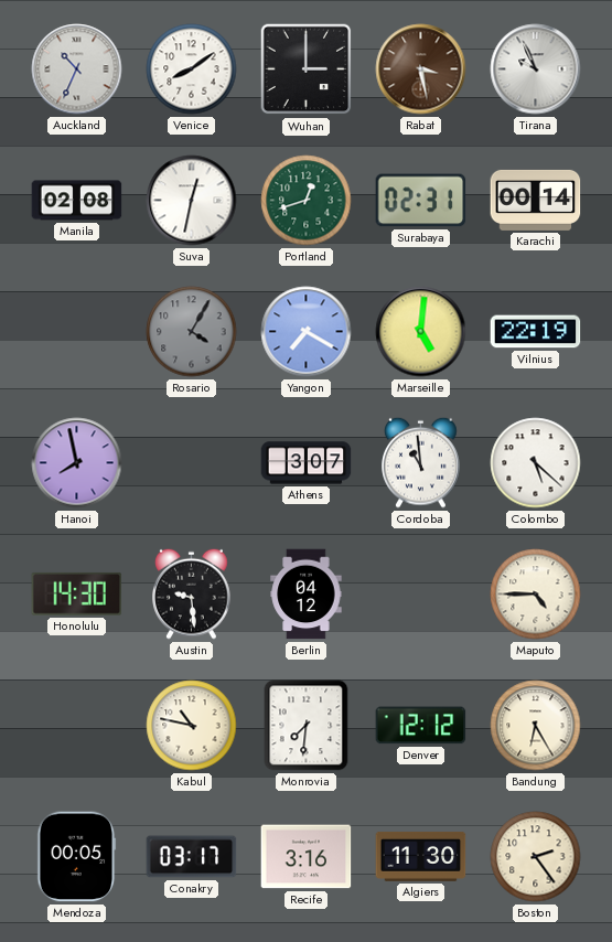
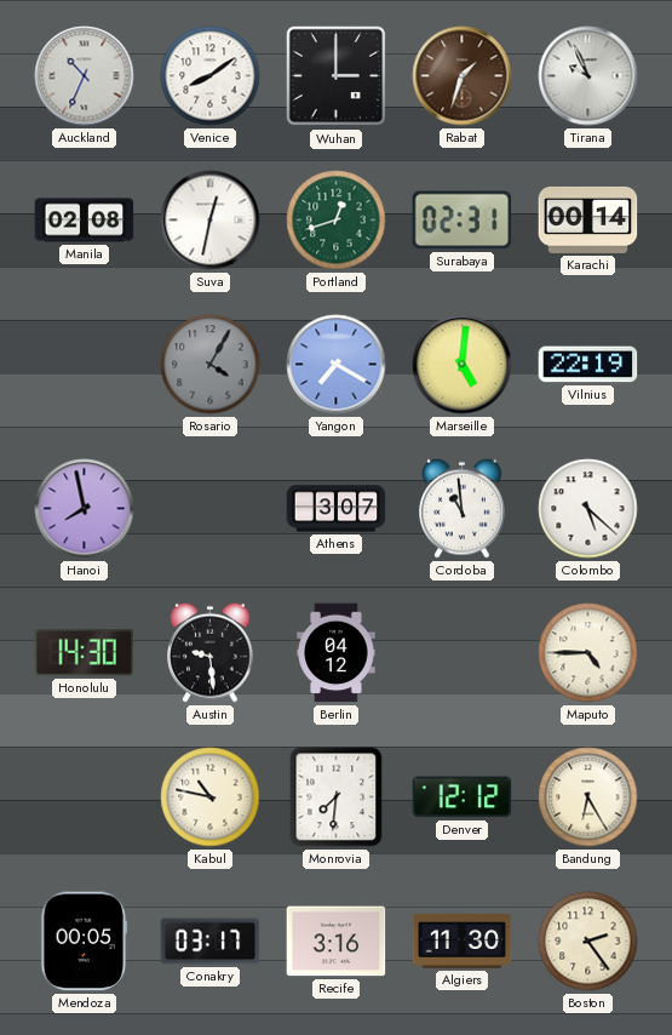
Rabat: 3:28 -> 1:33
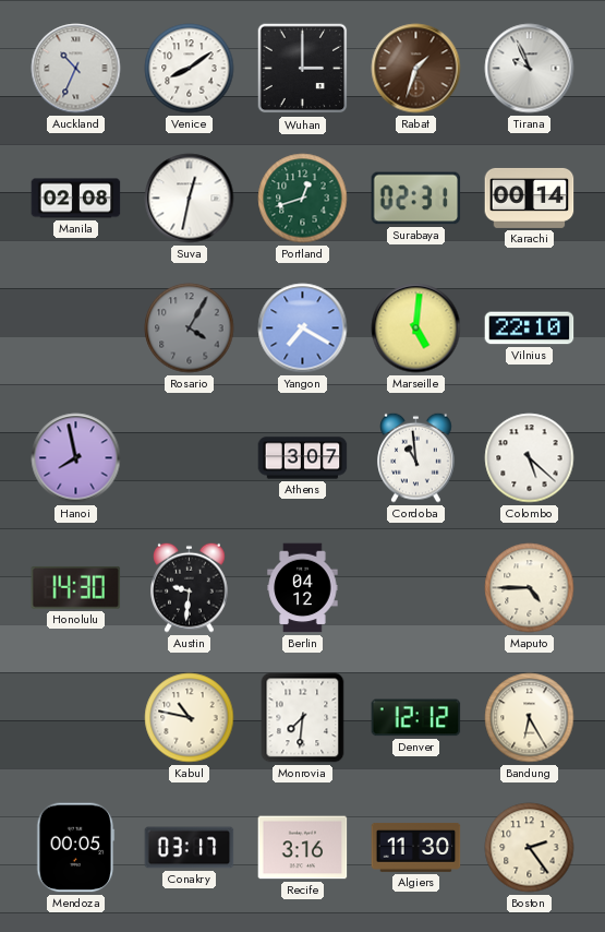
Vilnius: 22:19 -> 22:10
Austin: 9:29 -> 9:31
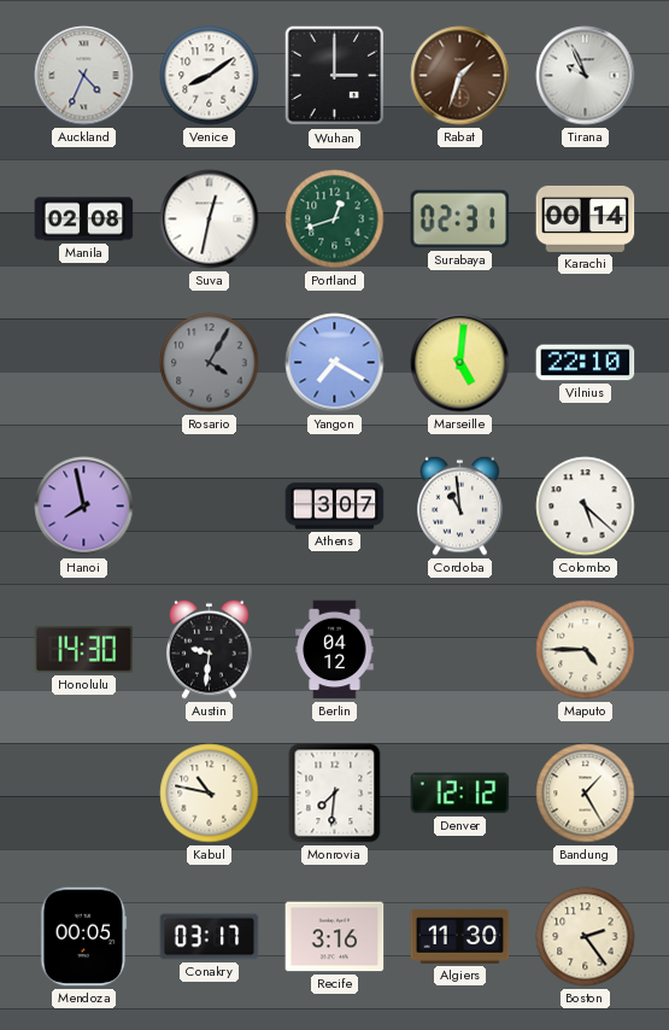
Auckland: 10:34 -> 4:34
Bandung: 6:25 -> 1:25
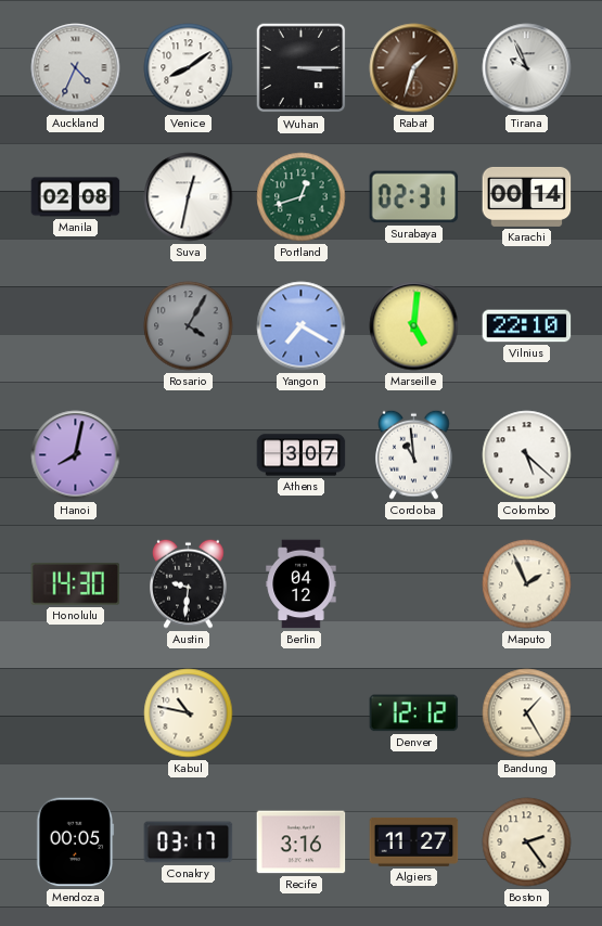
Wuhan: 3:00 -> 3:15
Hanoi: 7:58 -> 8:02
Maputo: 4:45 -> 1:56
Monrovia: 7:31 -> none
Algiers: 11:30 -> 11:27
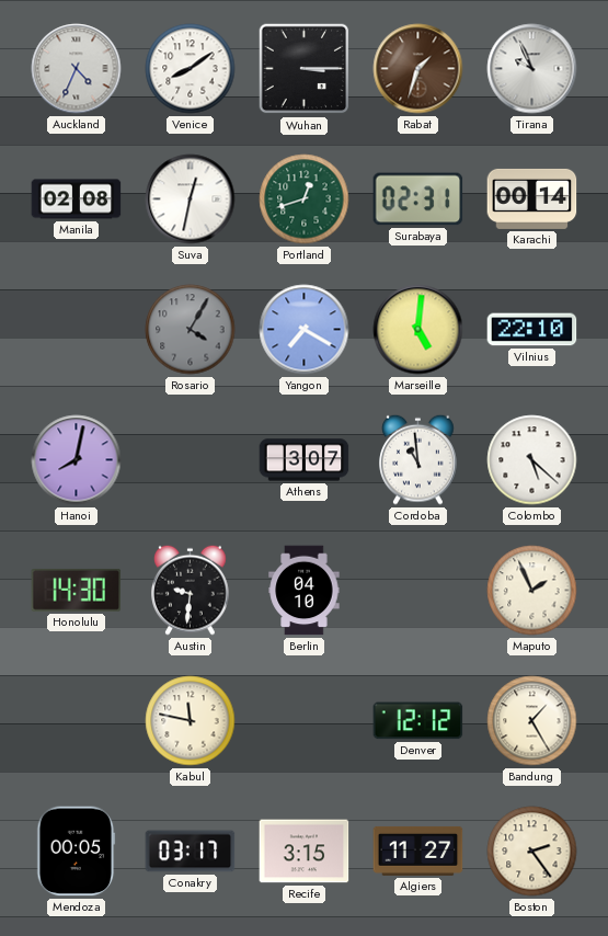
Berlin: 04:12 -> 04:10
Kabul: 10:47 -> 11:47
Recife: 3:16 -> 3:15
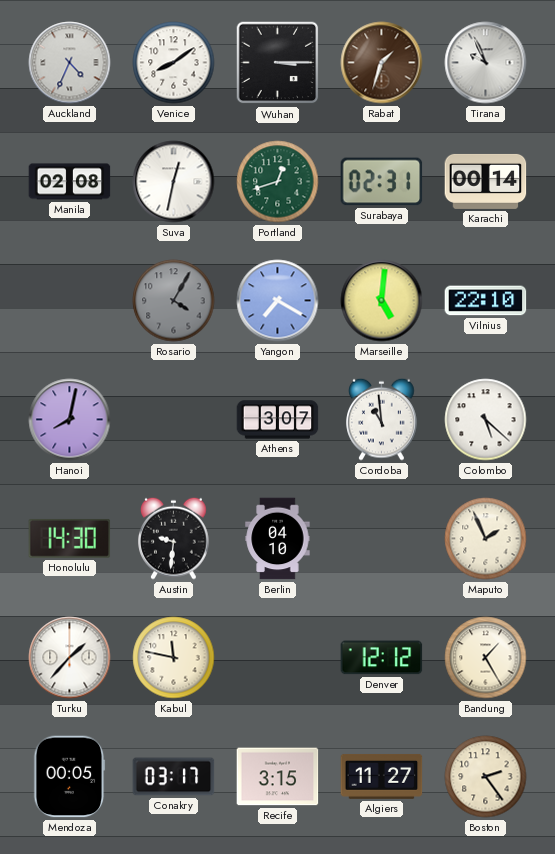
Turku: none -> 1:37
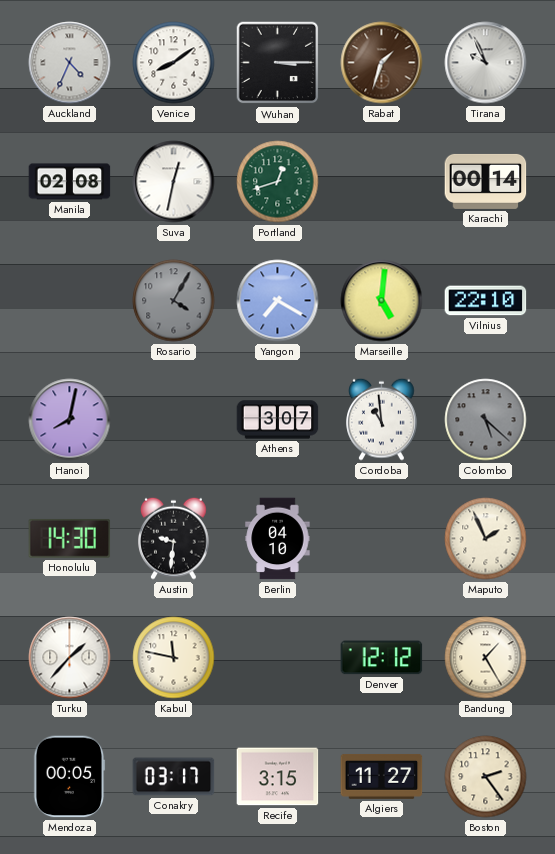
Surabaya: 02:31 -> none
Colombo dial: white -> grey
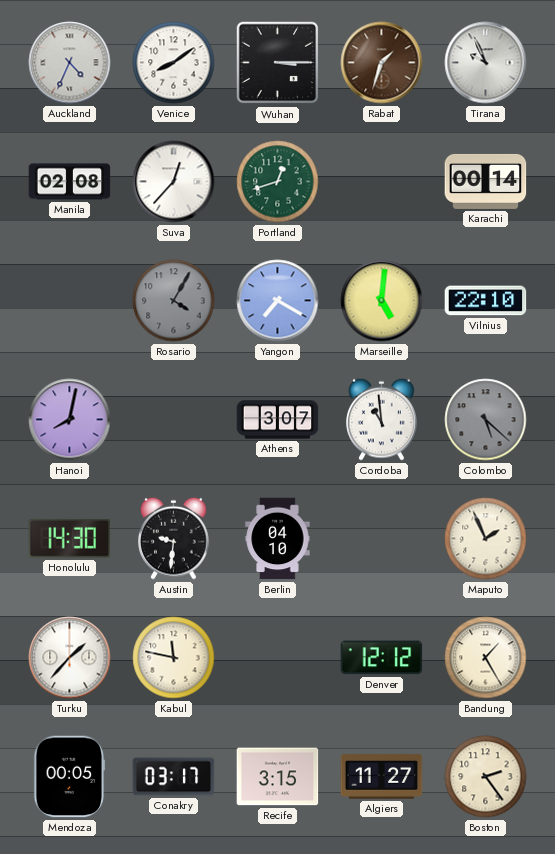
Suva: 12:32 -> 12:37
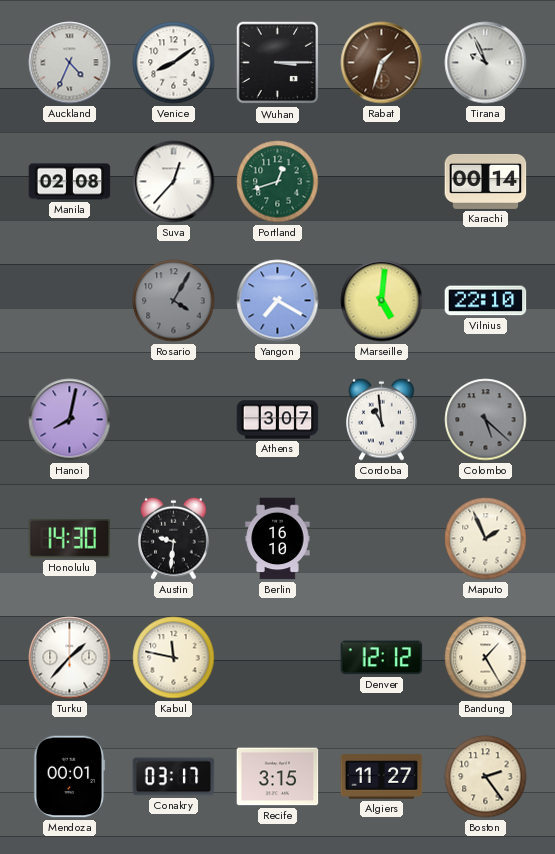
Berlin: 04:10 -> 16:10
Mendoza: 00:05 -> 00:01
